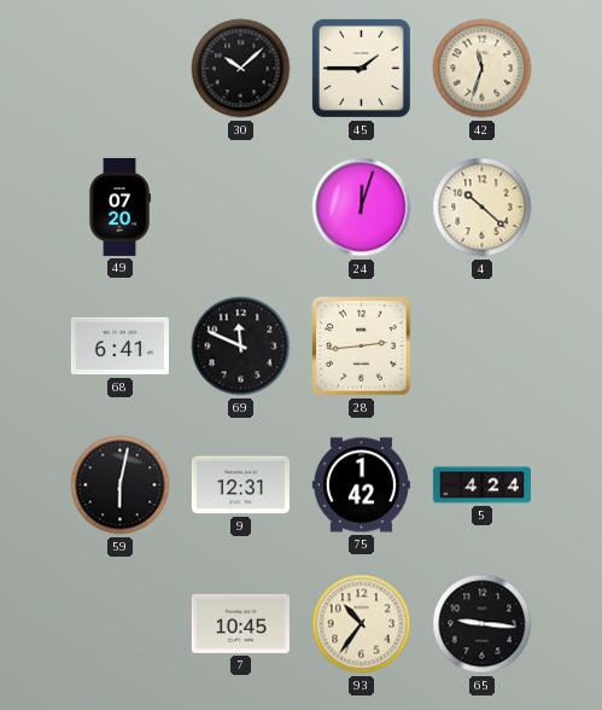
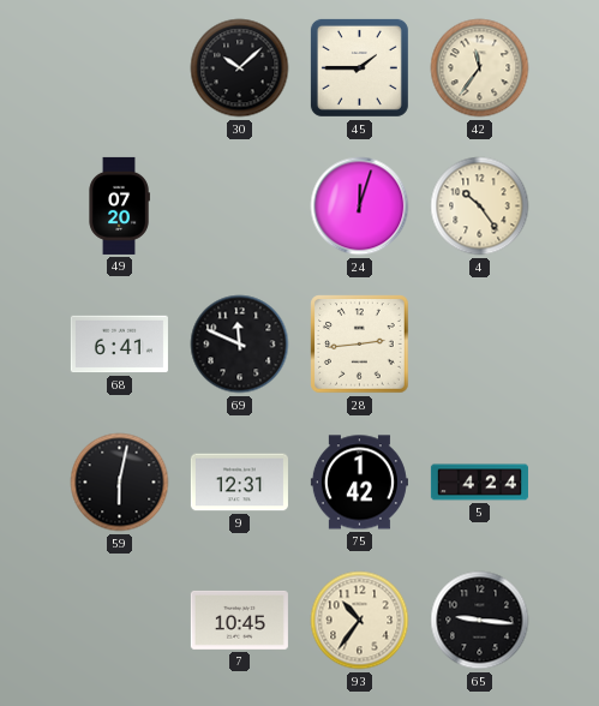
42: 11:33 -> 11:36
4: 10:22 -> 10:24
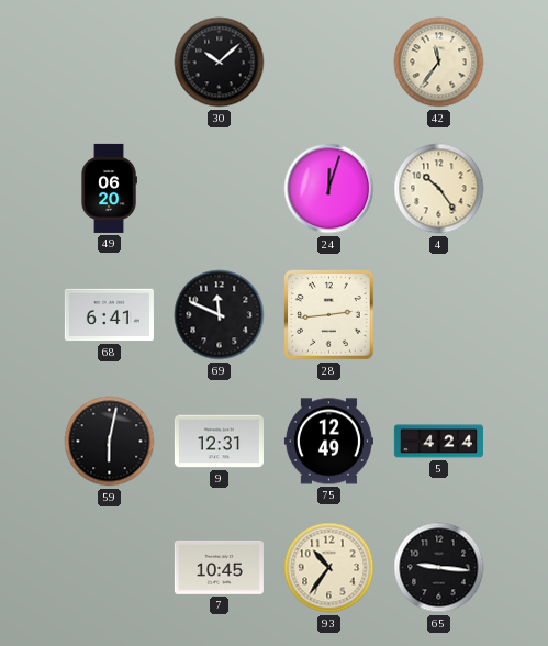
45: 1:45 -> none
49: 07:20 -> 06:20
75: 1:42 -> 12:49
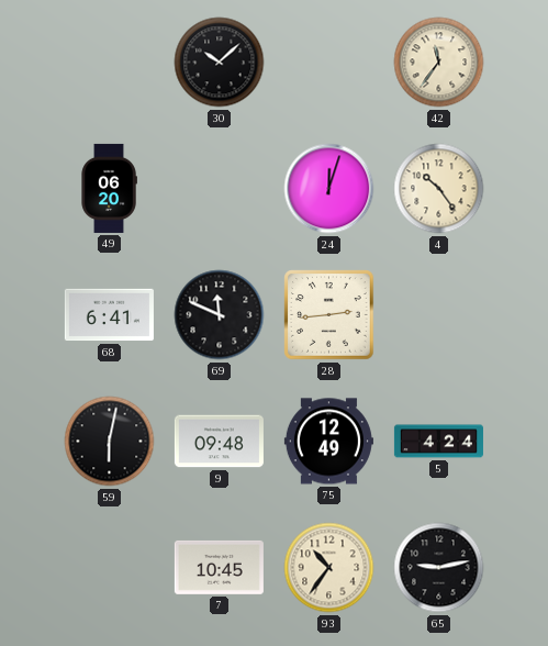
9: 12:31 -> 09:48
65: 9:16 -> 9:13
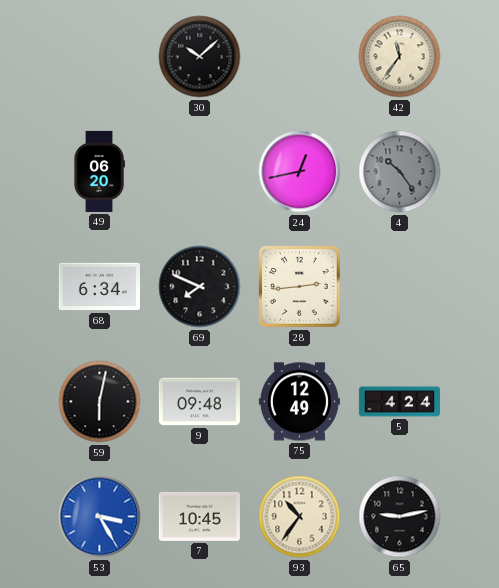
24: 12:03 -> 12:43
4 dial: cream -> grey
68: 6:41 -> 6:34
69: 11:49 -> 7:49
53: none -> 3:25
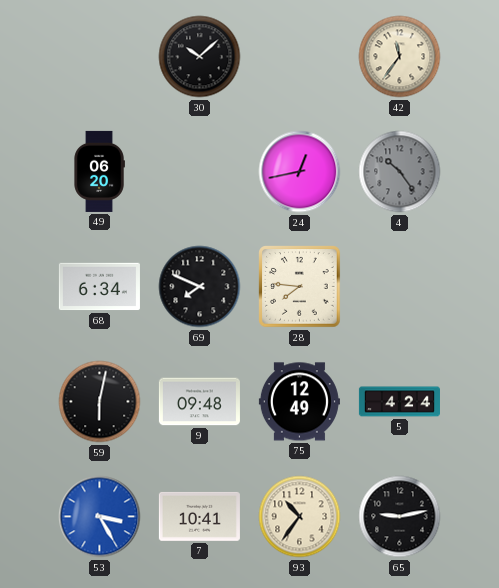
28: 2:44 -> 7:46
7: 10:45 -> 10:41
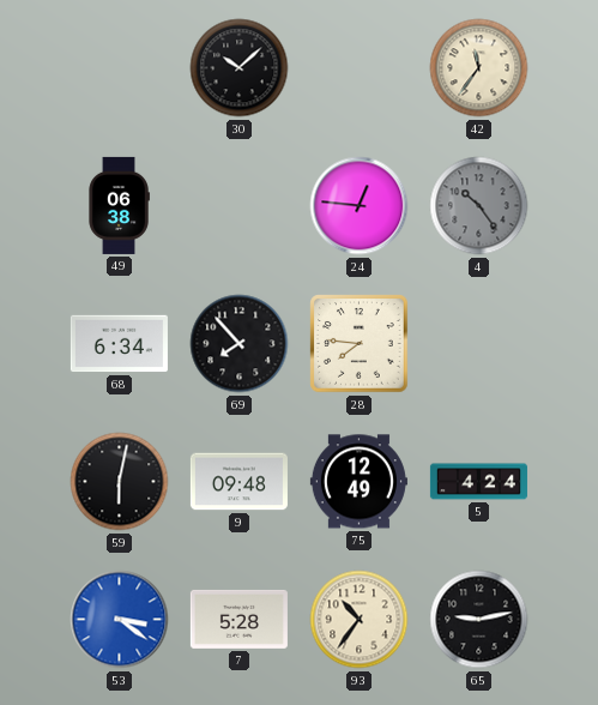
49: 06:20 -> 06:38
24: 12:43 -> 12:46
69: 7:49 -> 7:53
53: 3:25 -> 3:21
7: 10:41 -> 5:28
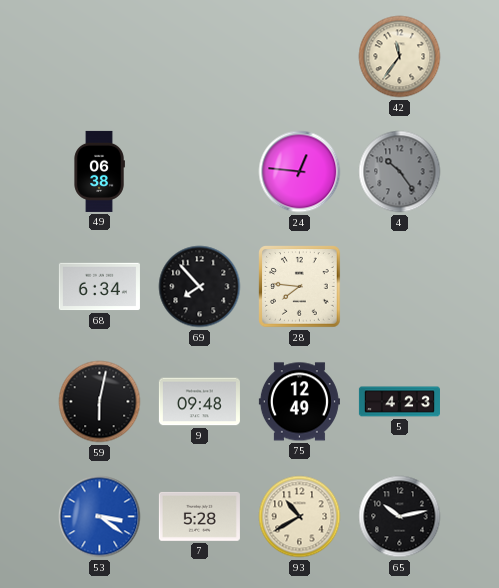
30: 10:08 -> none
5: 4:24 -> 4:23
93: 10:36 -> 10:40
65: 9:13 -> 10:13
